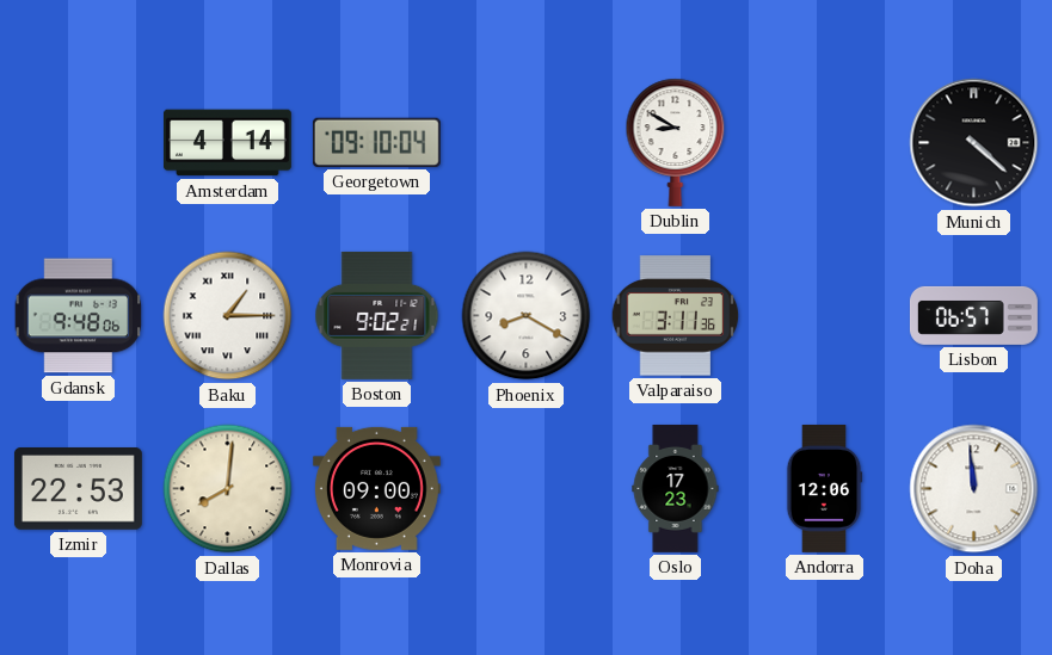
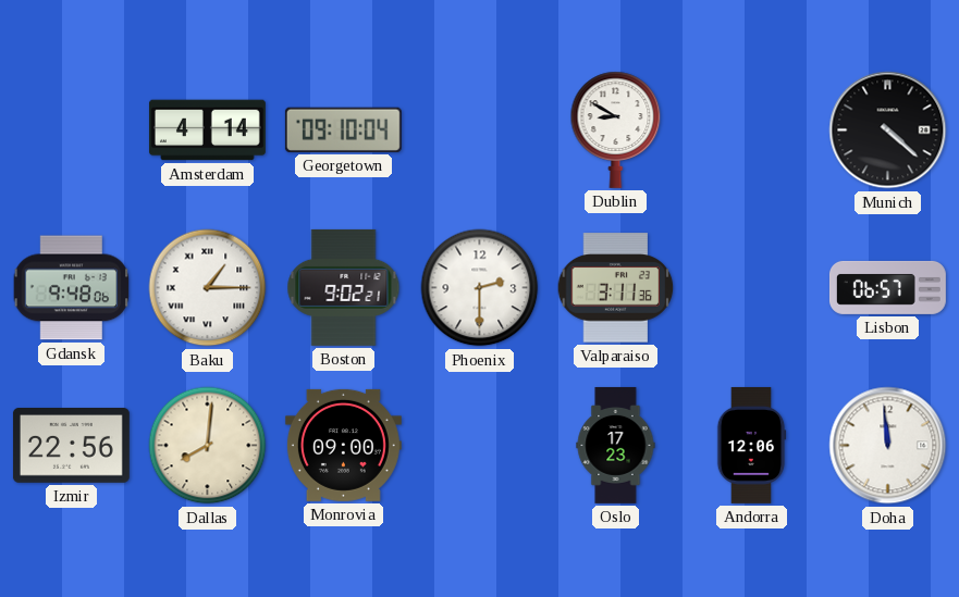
Phoenix: 8:20 -> 2:30
Izmir: 22:53 -> 22:56
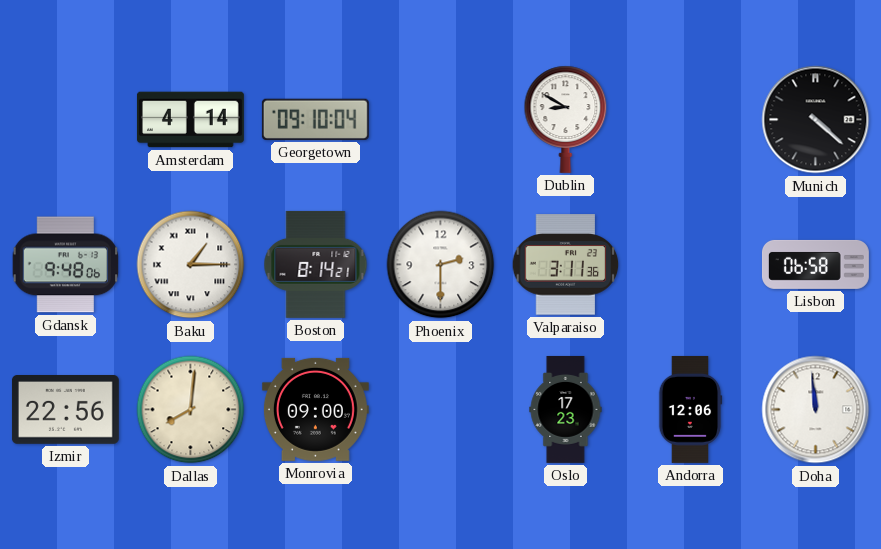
Boston: 9:02 -> 8:14
Lisbon: 06:57 -> 06:58
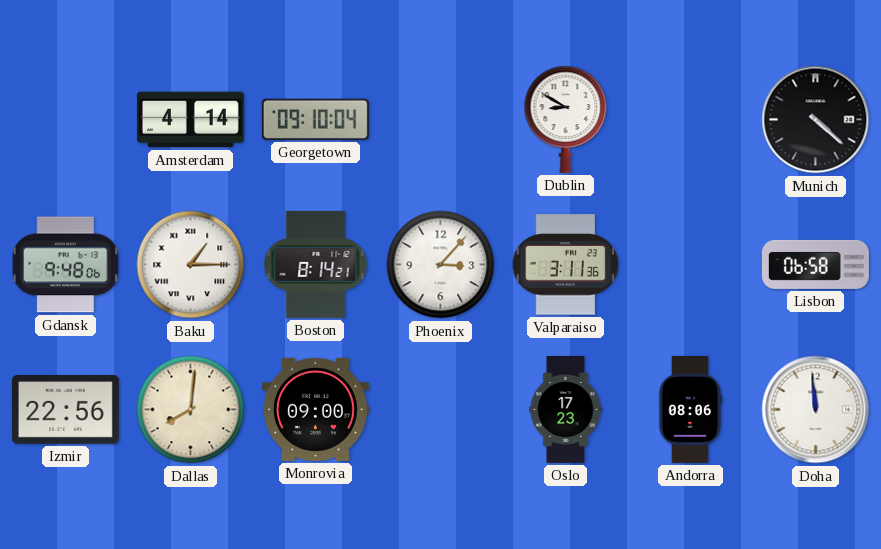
Phoenix: 2:30 -> 3:07
Andorra: 12:06 -> 08:06
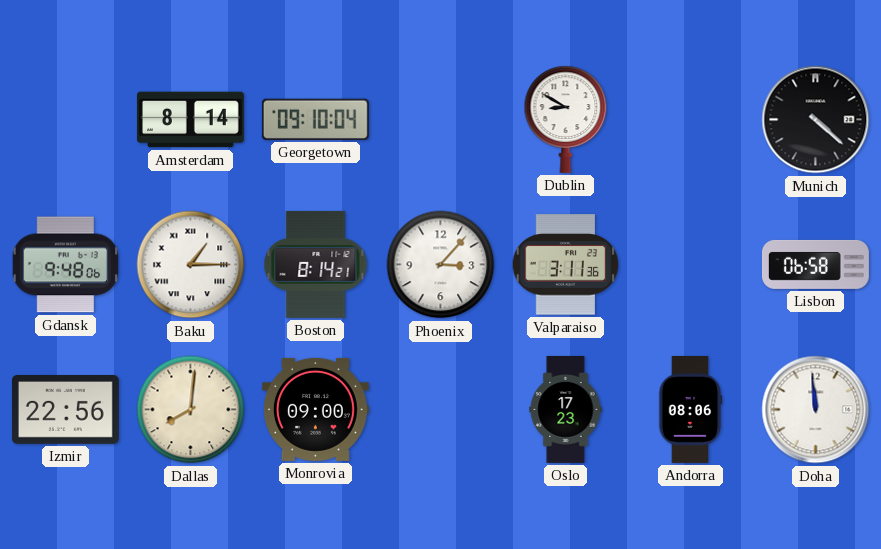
Amsterdam: 4:14 -> 8:14
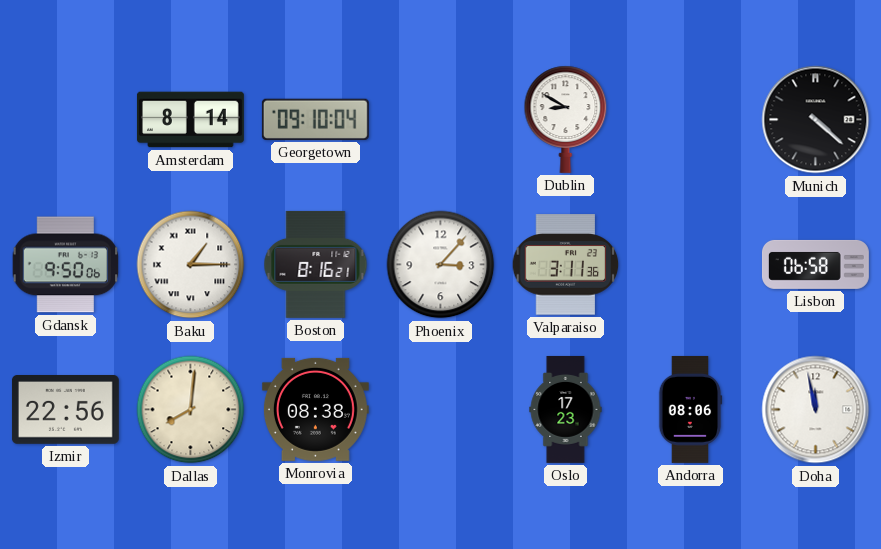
Gdansk: 9:48 -> 9:50
Boston: 8:14 -> 8:16
Monrovia: 09:00 -> 08:38
Doha: 11:59 -> 11:58
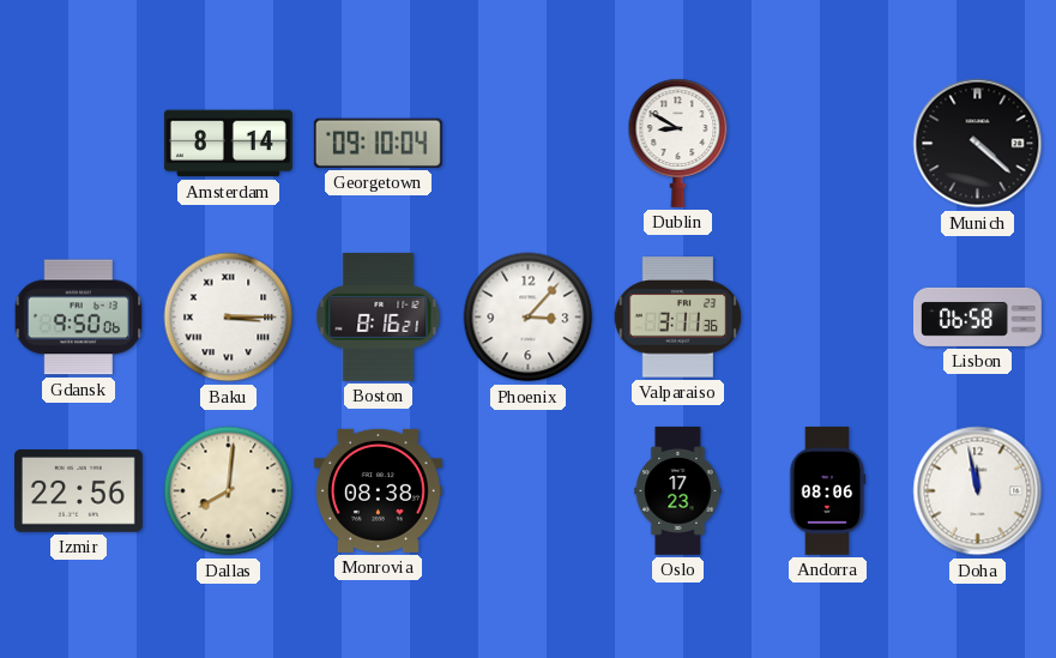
Baku: 1:15 -> 3:15
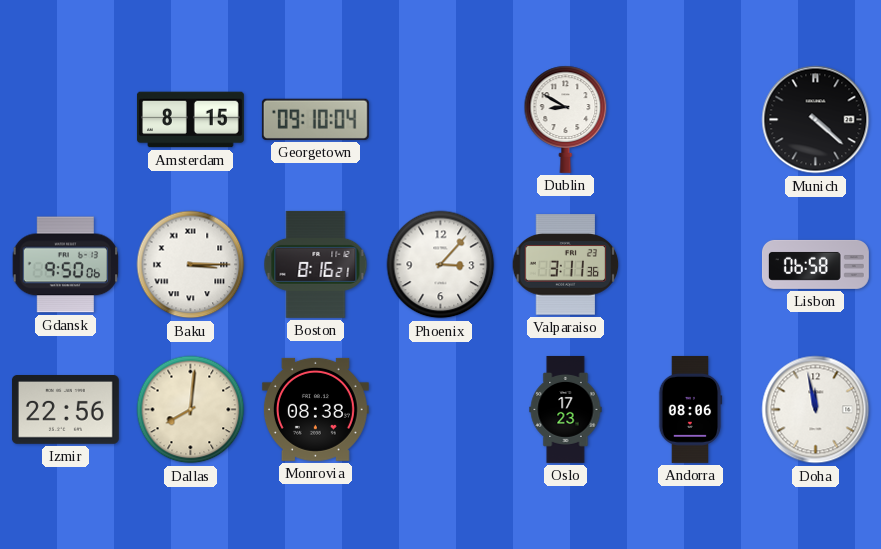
Amsterdam: 8:14 -> 8:15
